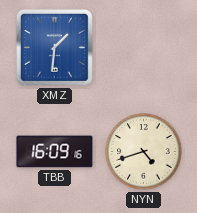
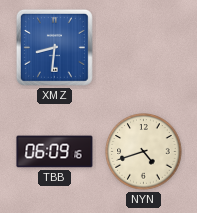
XMZ: 1:31 -> 8:31
TBB: 16:09 -> 06:09
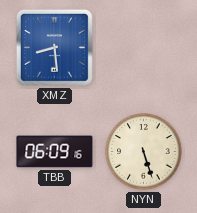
XMZ: 8:31 -> 8:29
NYN: 4:42 -> 5:27
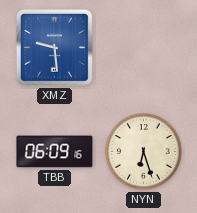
XMZ: 8:29 -> 9:29
NYN: 5:27 -> 6:27
